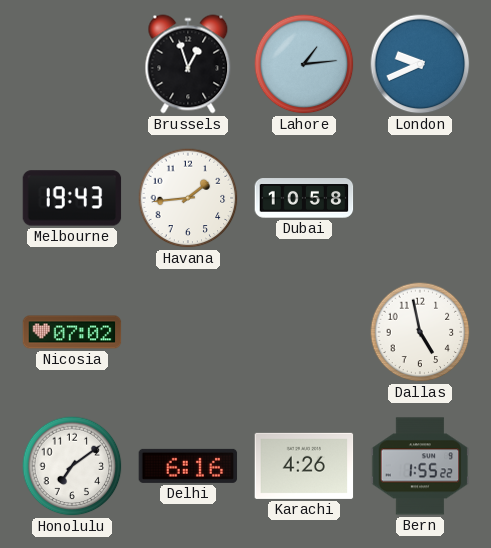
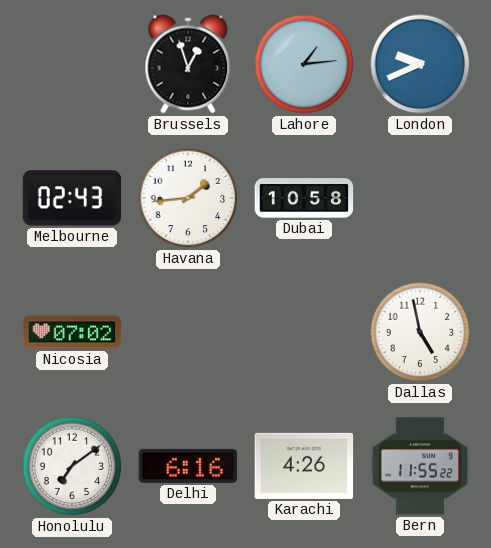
Melbourne: 19:43 -> 02:43
Bern: 1:55 -> 11:55
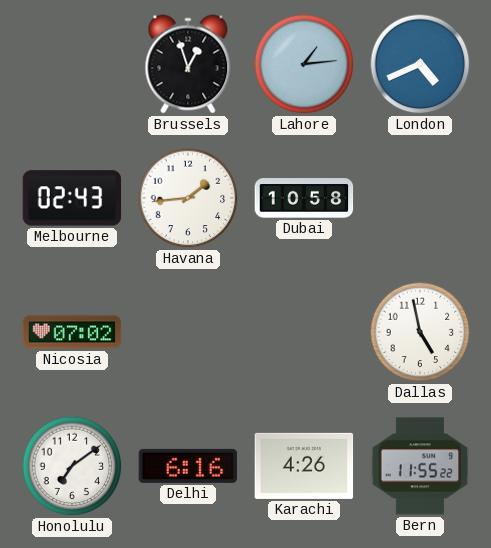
London: 9:41 -> 4:41
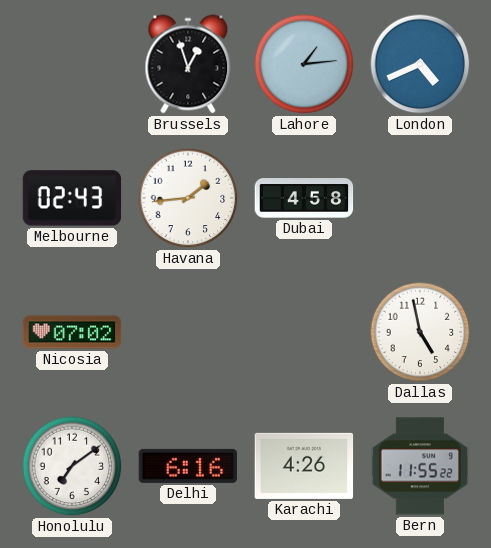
Dubai: 10:58 -> 4:58
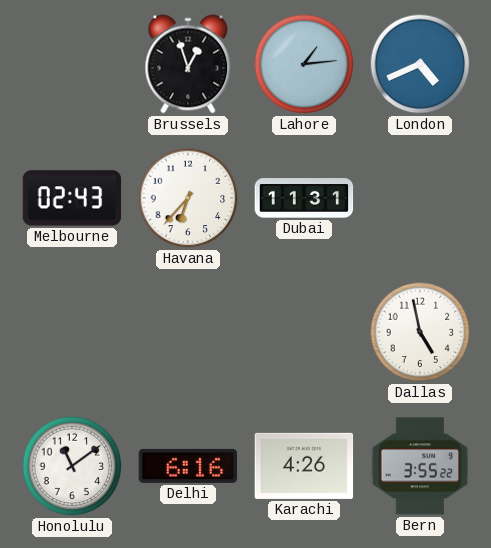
Havana: 1:44 -> 6:37
Dubai: 4:58 -> 11:31
Nicosia: 07:02 -> none
Honolulu: 7:09 -> 11:09
Bern: 11:55 -> 3:55
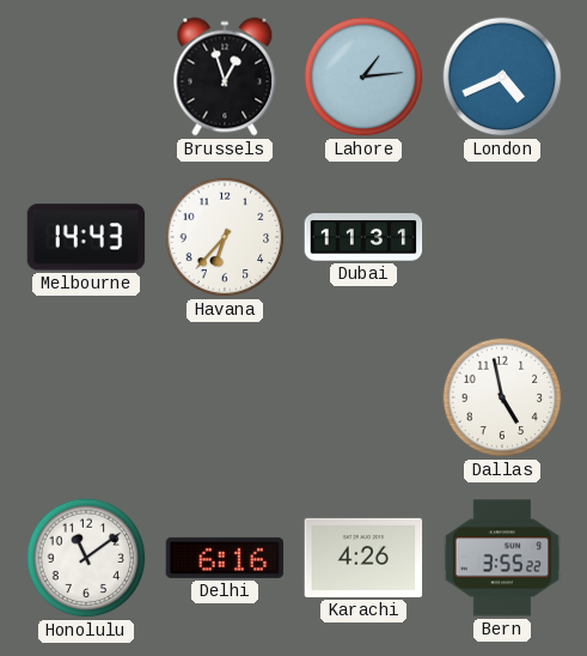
Melbourne: 02:43 -> 14:43
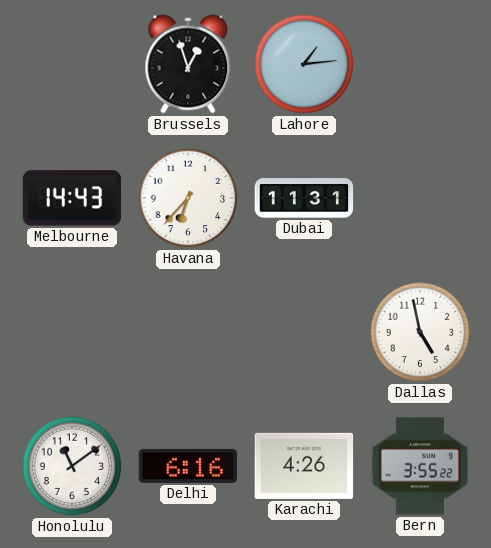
London: 4:41 -> none
